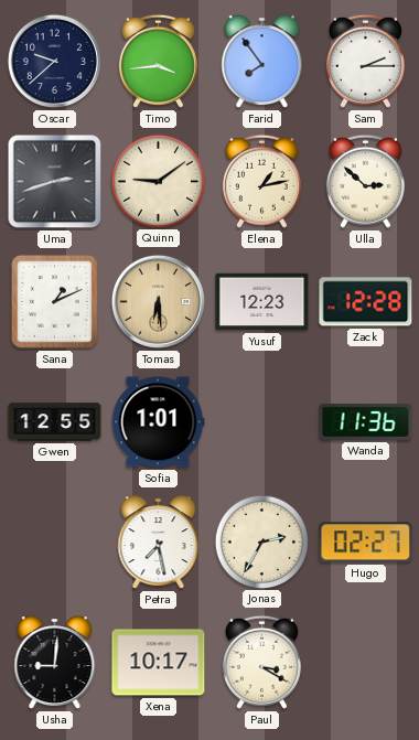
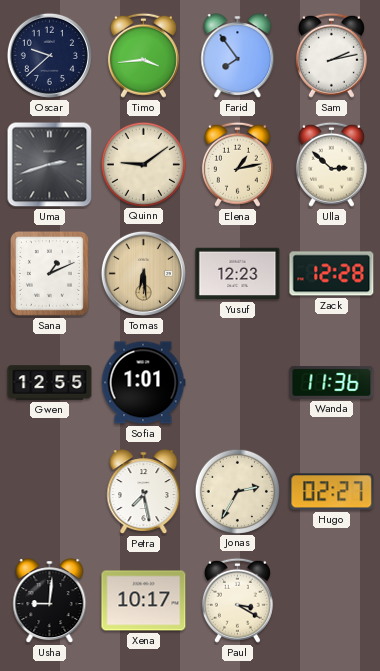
Sam: 2:15 -> 2:13
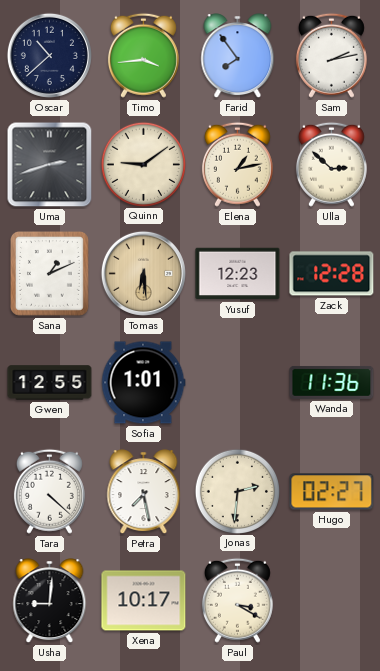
Oscar: 9:38 -> 10:38
Tara: none -> 4:22
Jonas: 2:35 -> 2:31
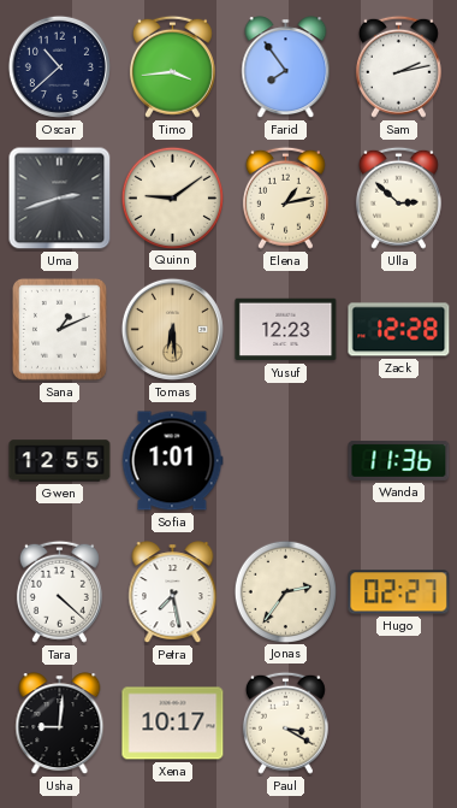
Jonas: 2:31 -> 2:36
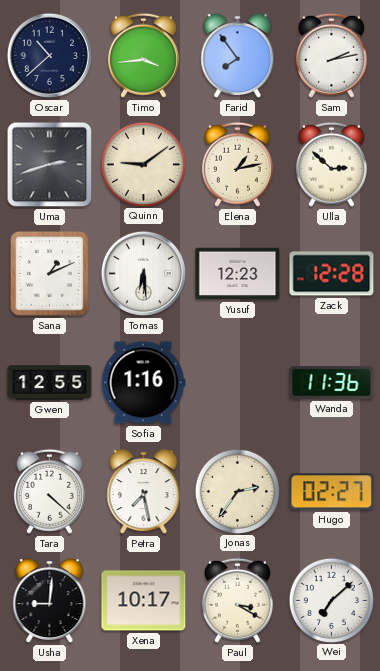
Tomas dial: champagne -> white
Sofia: 1:01 -> 1:16
Wei: none -> 7:08
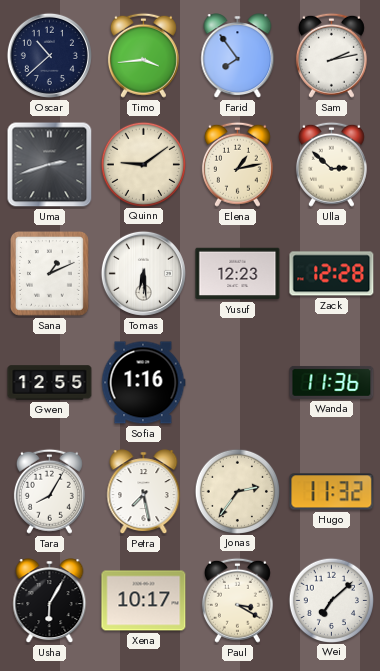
Tara: 4:22 -> 8:05
Hugo: 02:27 -> 11:32
Usha: 9:01 -> 6:05
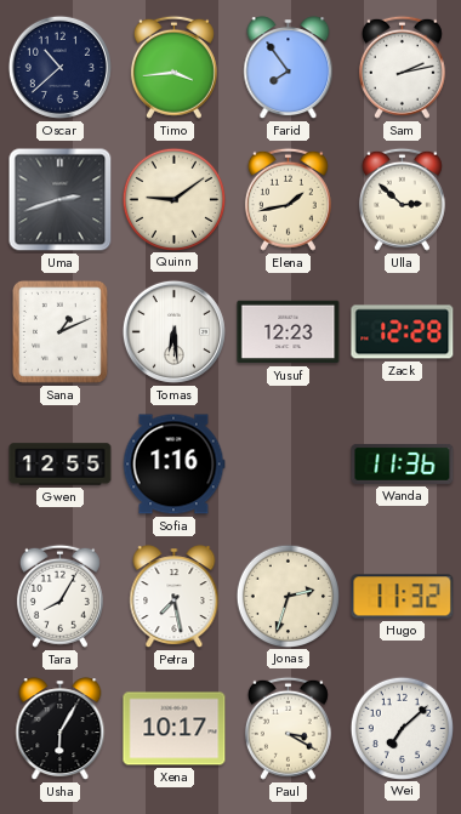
Elena: 1:13 -> 1:43
Jonas: 2:36 -> 2:33
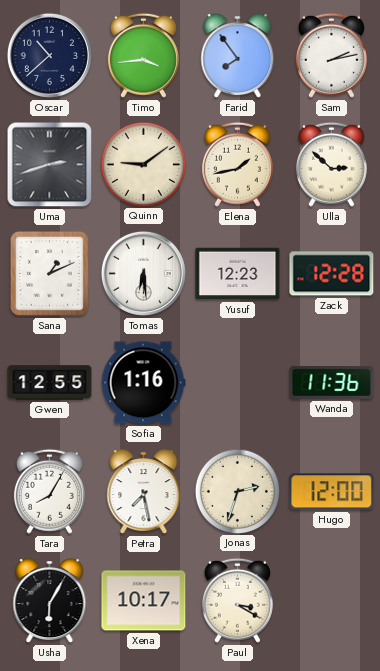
Hugo: 11:32 -> 12:00
Wei: 7:08 -> none
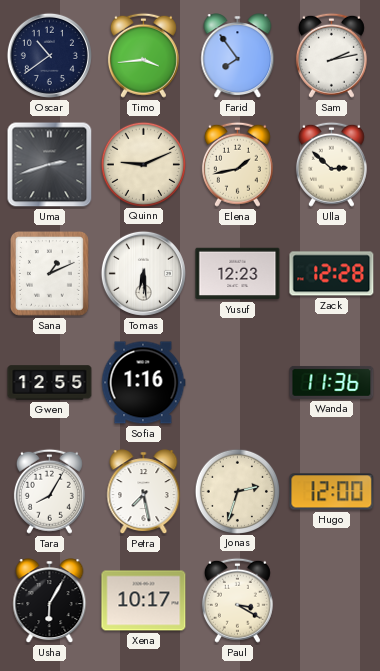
Oscar: 10:38 -> 10:39
Quinn: 9:09 -> 9:11
